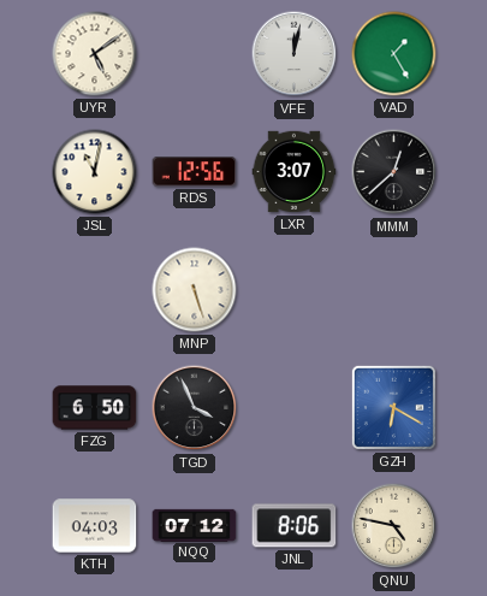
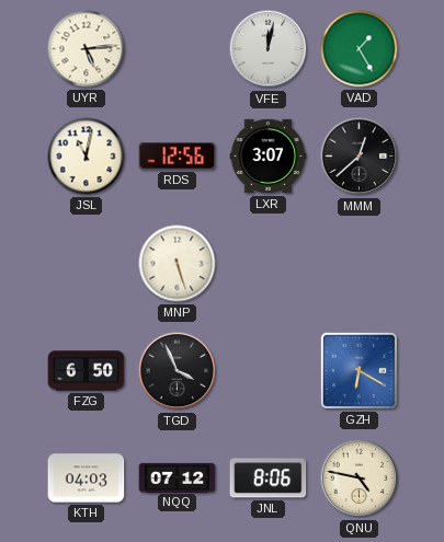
UYR: 5:09 -> 5:14
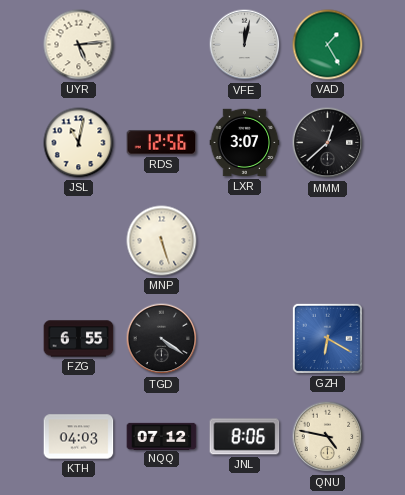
FZG: 6:50 -> 6:55
TGD: 3:56 -> 4:21
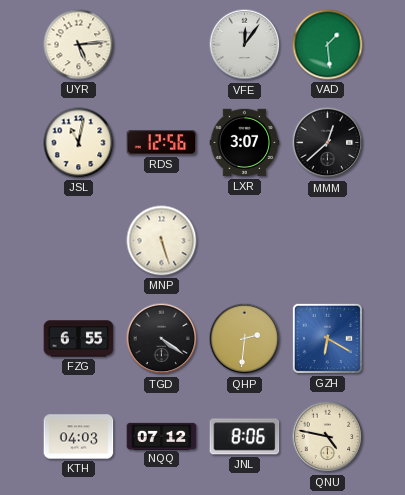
VFE: 12:02 -> 12:06
VAD: 1:25 -> 1:29
QHP: none -> 2:31
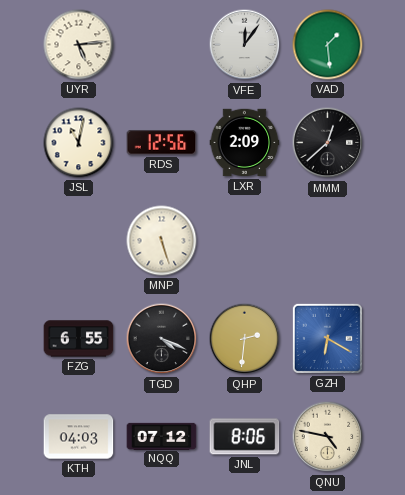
LXR: 3:07 -> 2:09
TGD: 4:21 -> 4:19
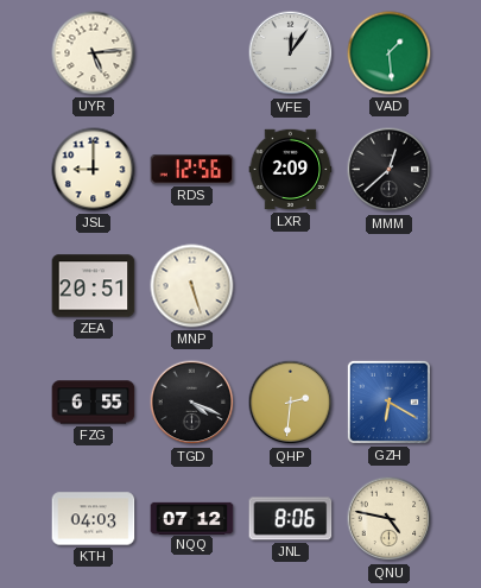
JSL: 11:02 -> 9:00
ZEA: none -> 20:51
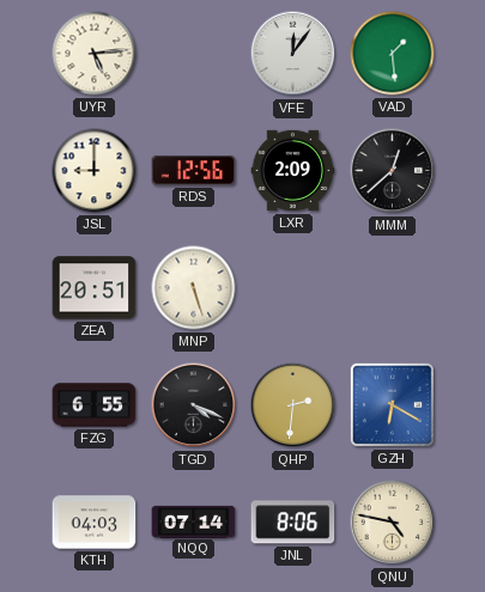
NQQ: 07:12 -> 07:14
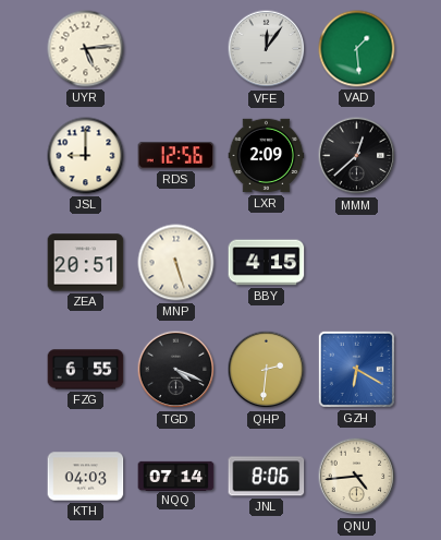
BBY: none -> 4:15
QNU: 4:47 -> 4:44
